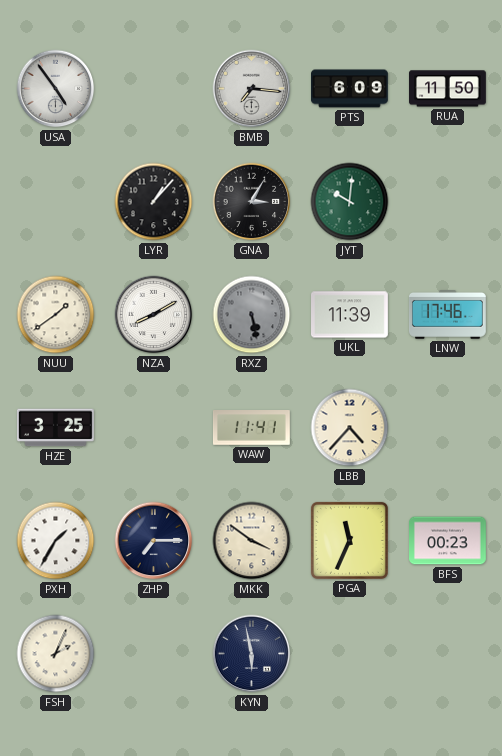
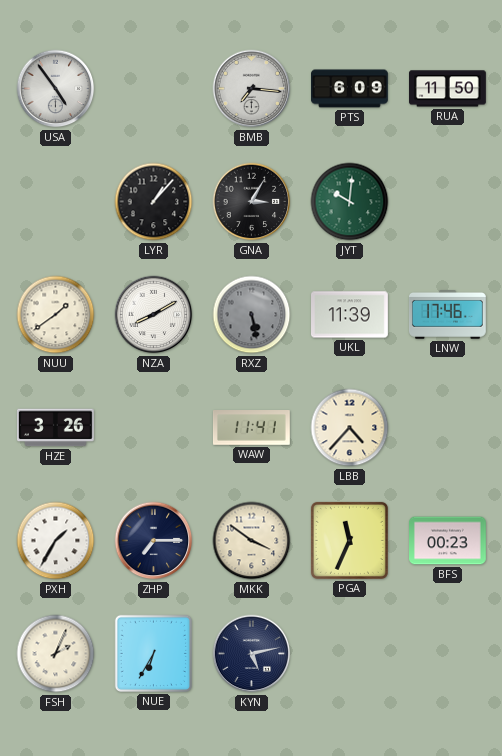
HZE: 3:25 -> 3:26
NUE: none -> 6:35
KYN: 5:58 -> 5:13
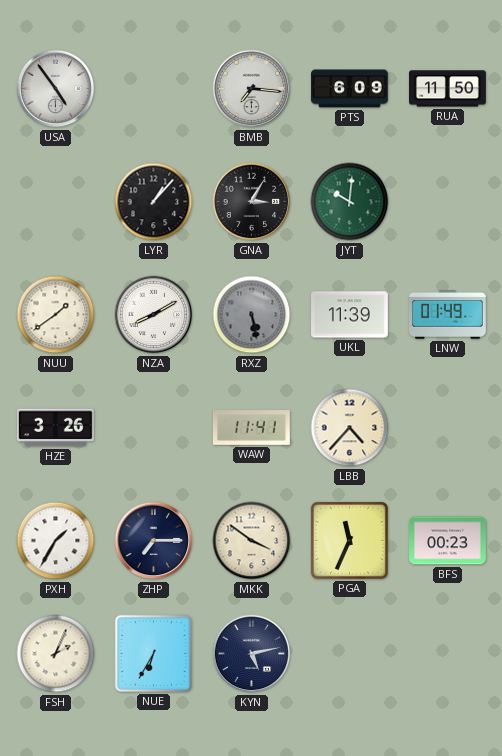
LNW: 17:46 -> 01:49
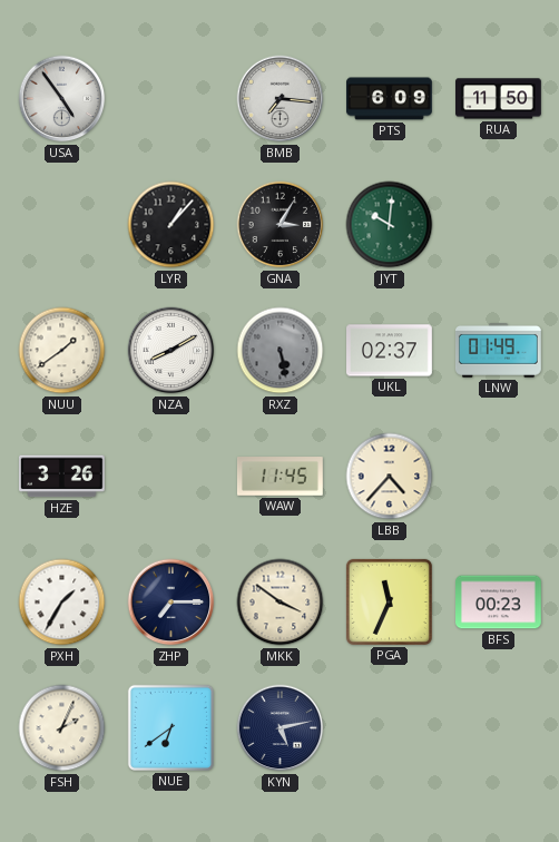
UKL: 11:39 -> 02:37
WAW: 11:41 -> 11:45
NUE: 6:35 -> 6:39
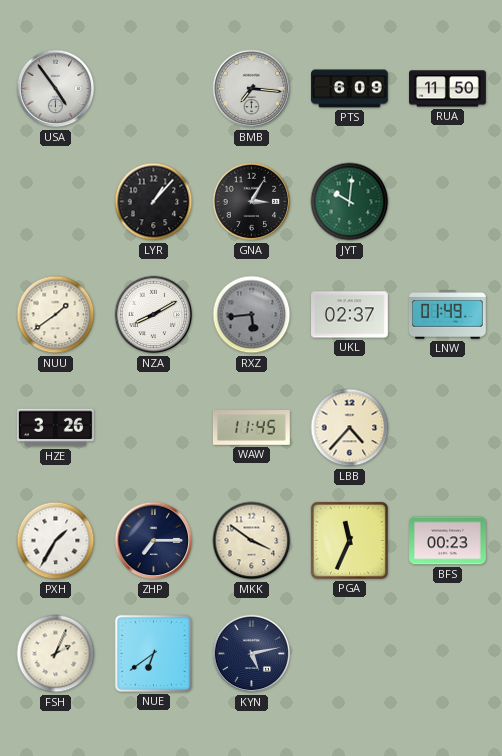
RXZ: 5:28 -> 5:44
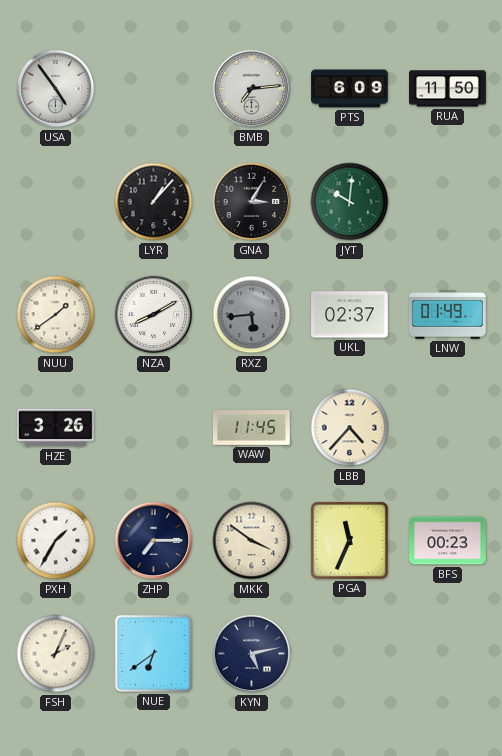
BMB: 7:16 -> 7:14
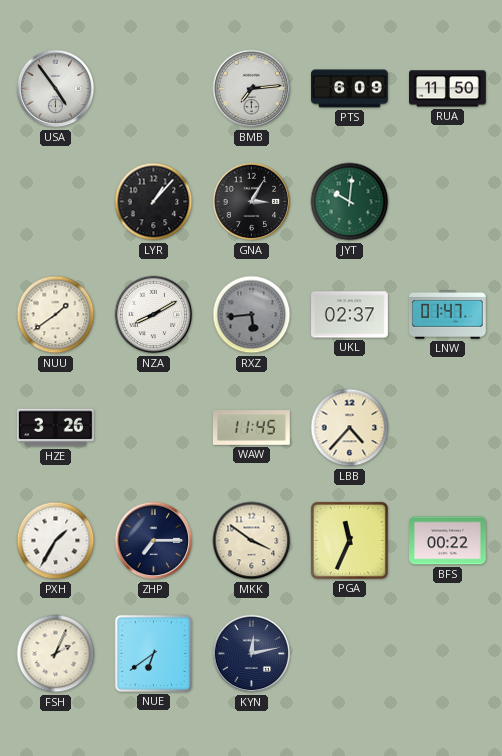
LNW: 01:49 -> 01:47
BFS: 00:23 -> 00:22
KYN: 5:13 -> 12:13
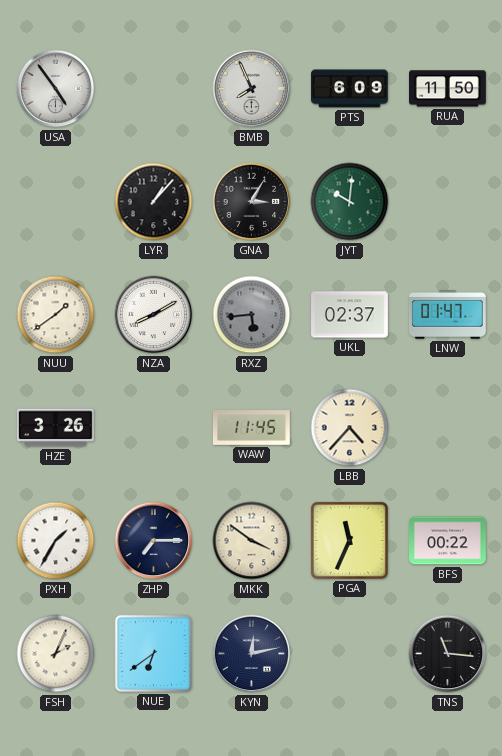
BMB: 7:14 -> 7:56
TNS: none -> 11:16
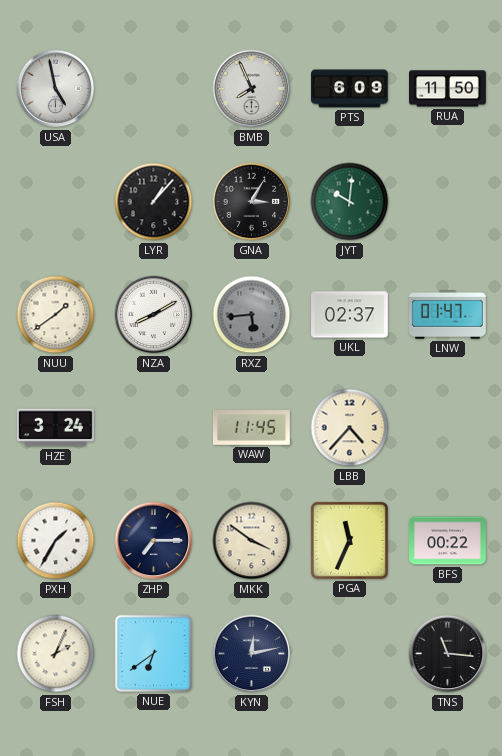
USA: 4:54 -> 4:58
HZE: 3:26 -> 3:24
